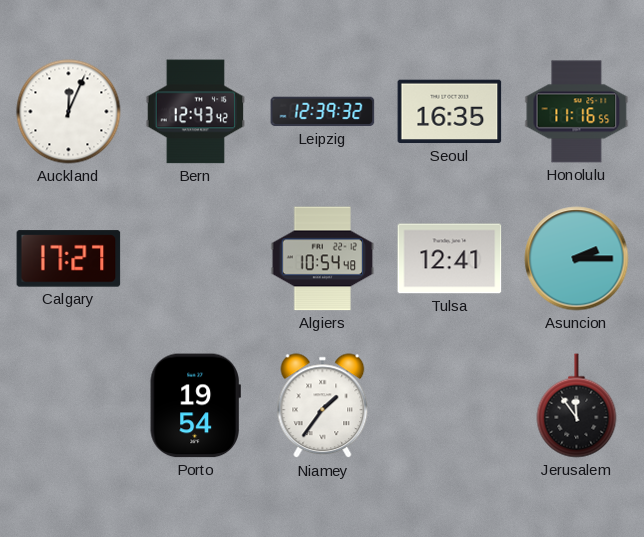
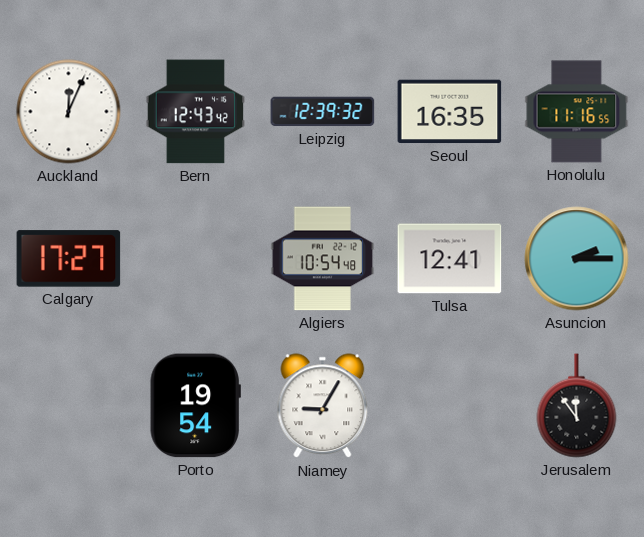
Niamey: 1:36 -> 9:05
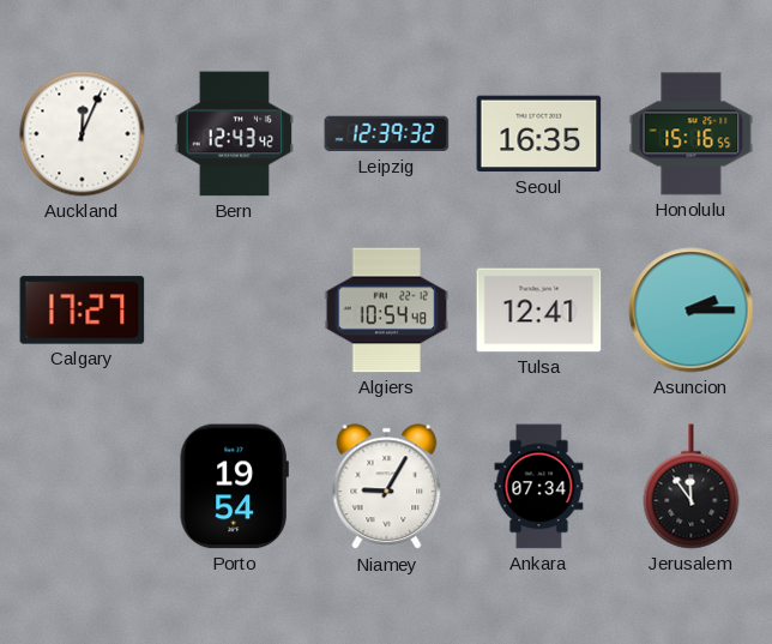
Honolulu: 11:16 -> 15:16
Ankara: none -> 07:34
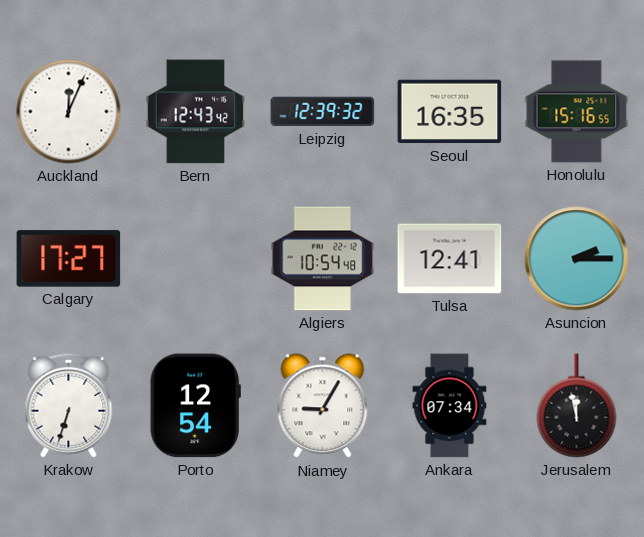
Krakow: none -> 6:33
Porto: 19:54 -> 12:54
Jerusalem: 11:54 -> 11:58
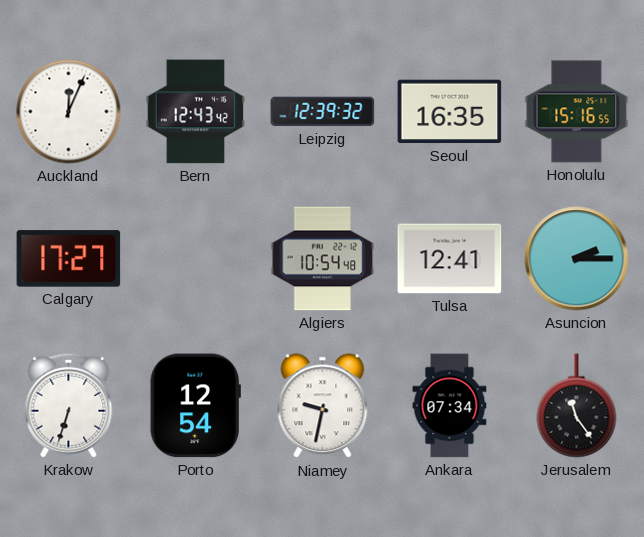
Niamey: 9:05 -> 9:32
Jerusalem: 11:58 -> 11:24
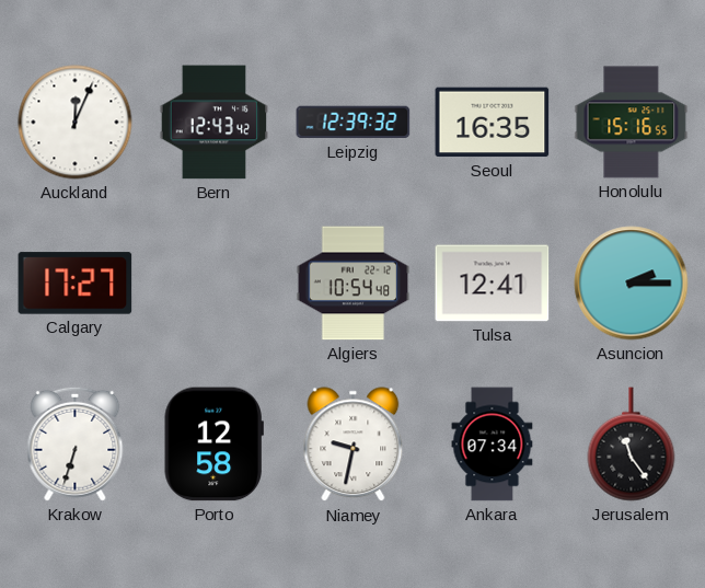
Porto: 12:54 -> 12:58
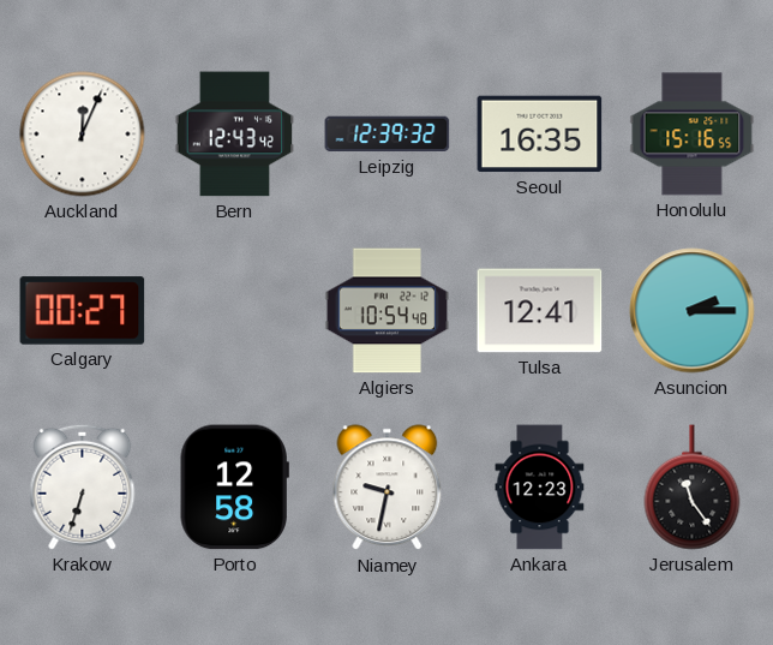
Calgary: 17:27 -> 00:27
Ankara: 07:34 -> 12:23
